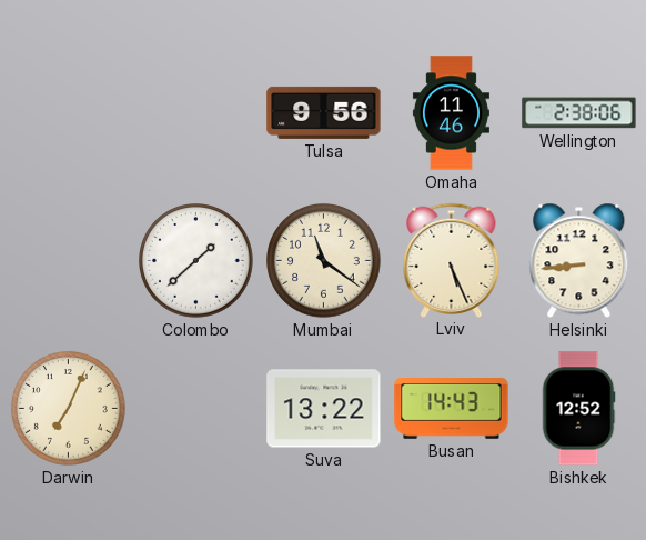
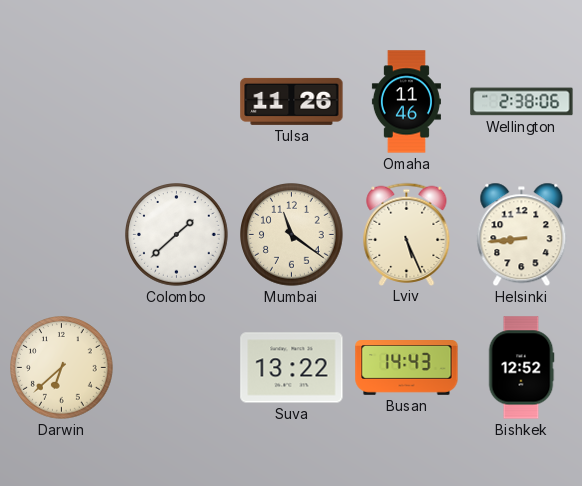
Tulsa: 9:56 -> 11:26
Darwin: 7:04 -> 6:38
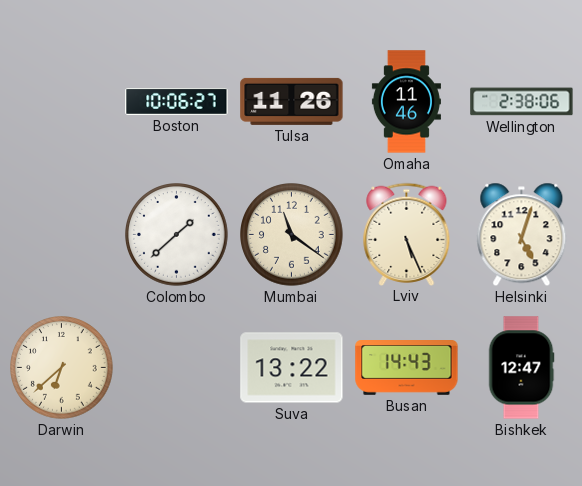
Boston: none -> 10:06
Helsinki: 8:44 -> 5:03
Bishkek: 12:52 -> 12:47
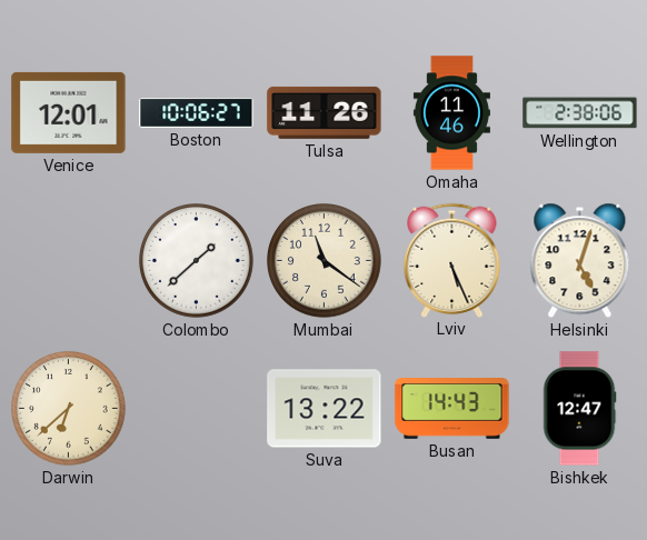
Venice: none -> 12:01
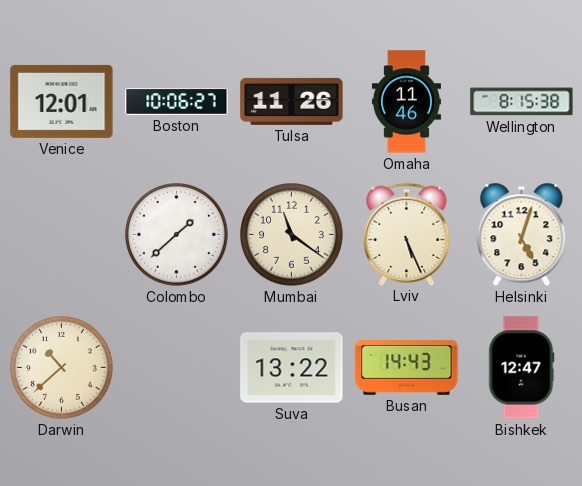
Wellington: 2:38 -> 8:15
Darwin: 6:38 -> 10:38
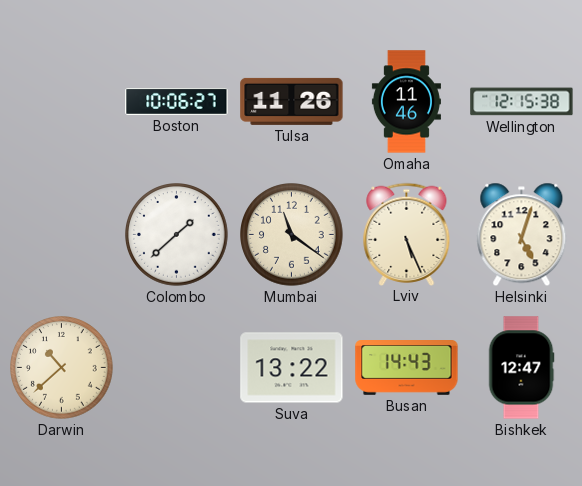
Venice: 12:01 -> none
Wellington: 8:15 -> 12:15
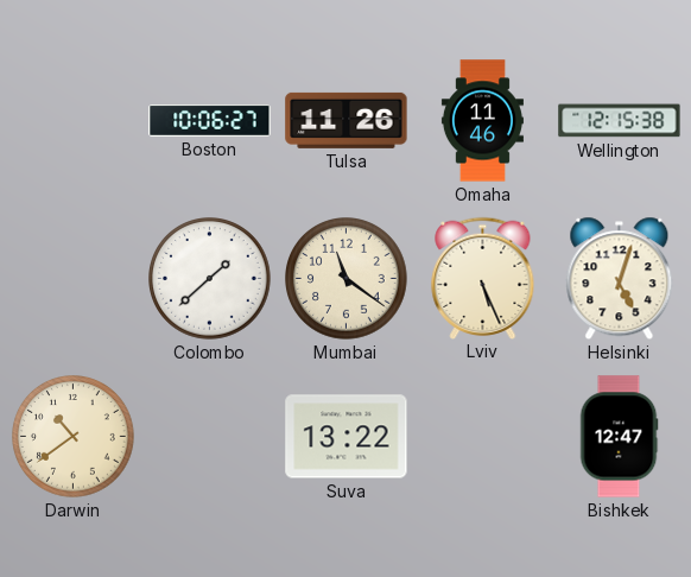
Darwin: 10:38 -> 10:39
Busan: 14:43 -> none
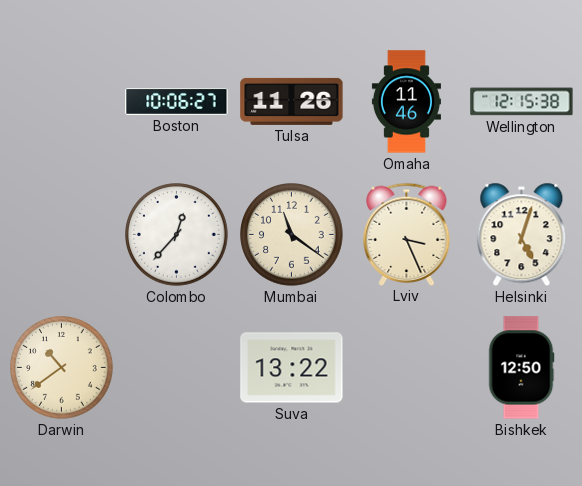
Colombo: 1:38 -> 12:37
Lviv: 5:26 -> 3:26
Bishkek: 12:47 -> 12:50
